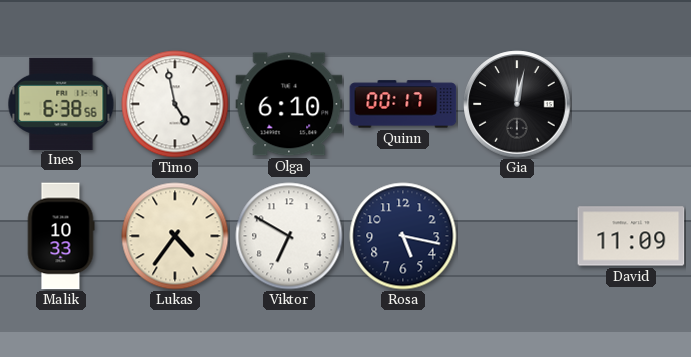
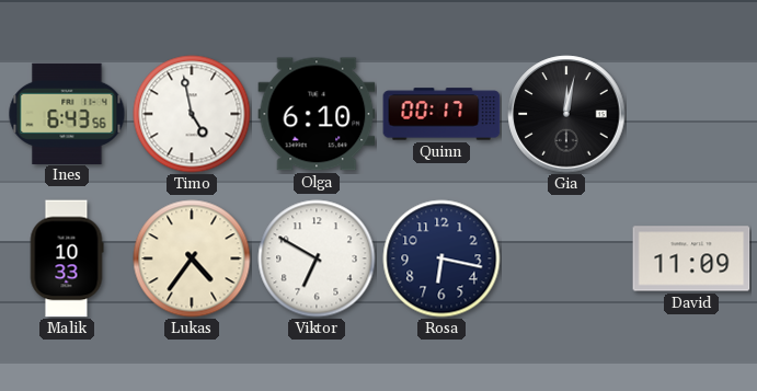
Ines: 6:38 -> 6:43
Rosa: 5:17 -> 6:17
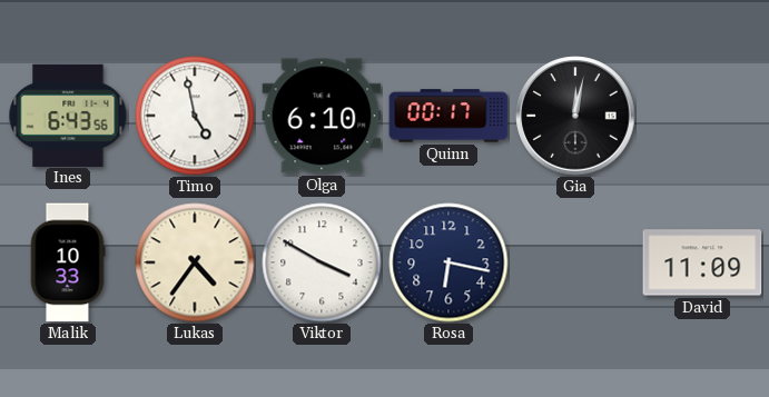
Viktor: 6:50 -> 3:50
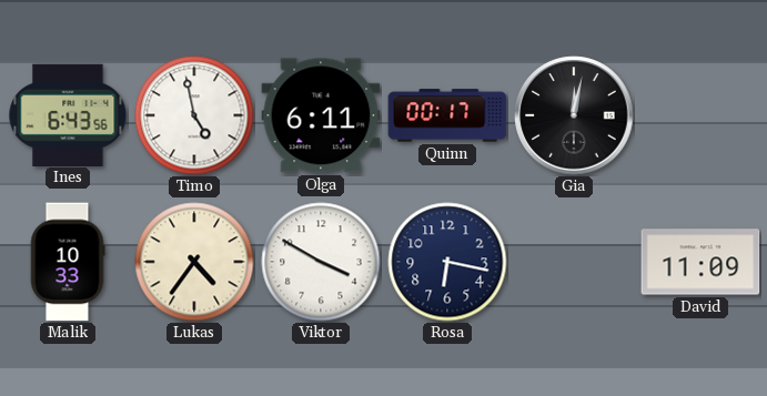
Olga: 6:10 -> 6:11
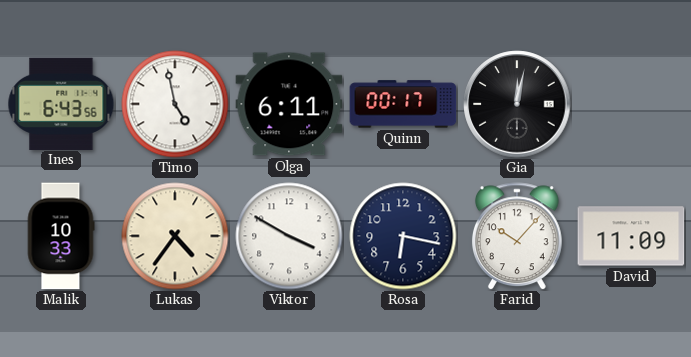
Farid: none -> 10:07
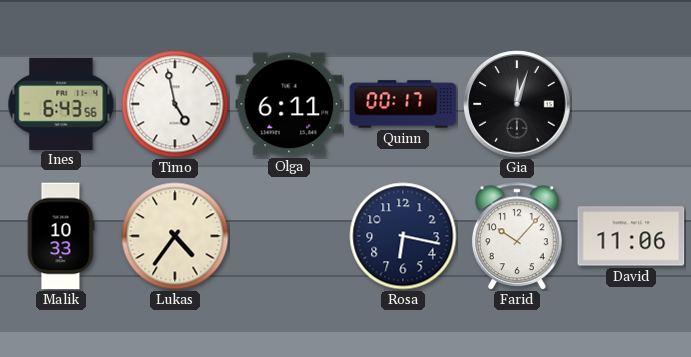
Gia: 12:02 -> 12:03
Viktor: 3:50 -> none
David: 11:09 -> 11:06
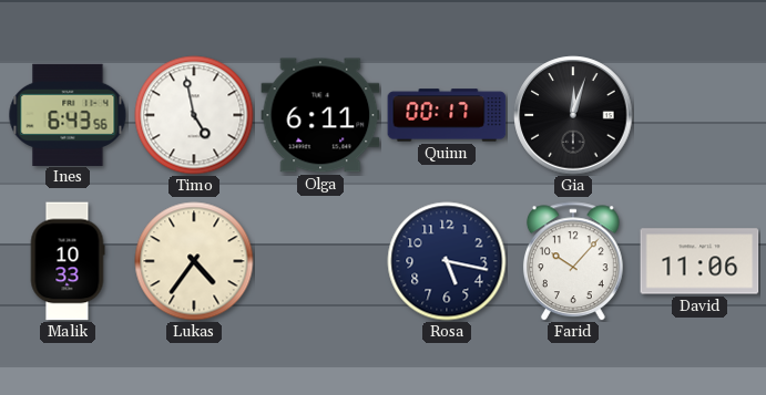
Rosa: 6:17 -> 5:17
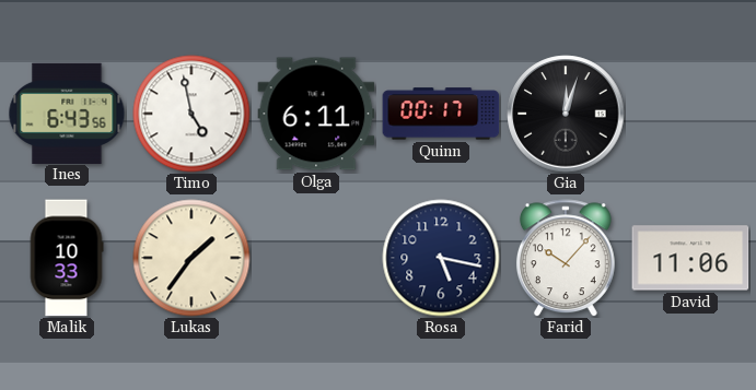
Lukas: 4:36 -> 1:36
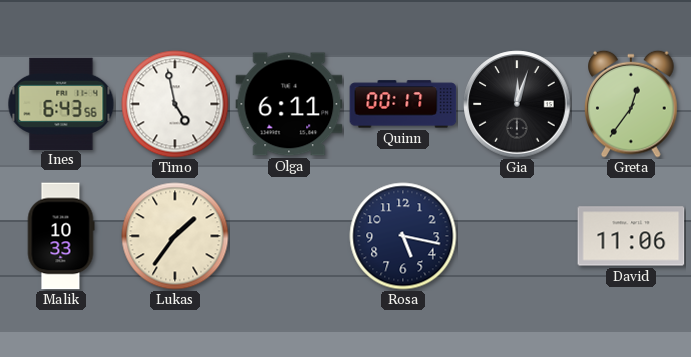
Greta: none -> 12:36
Farid: 10:07 -> none
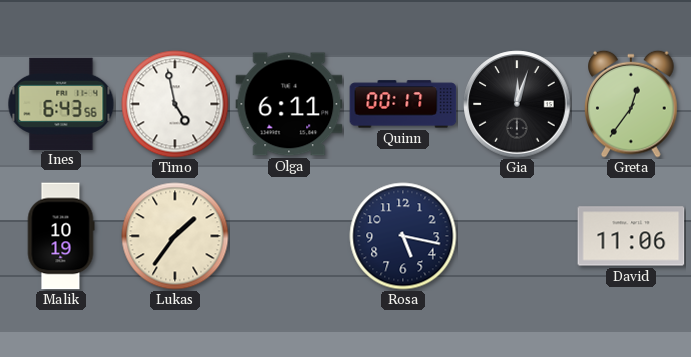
Malik: 10:33 -> 10:19
